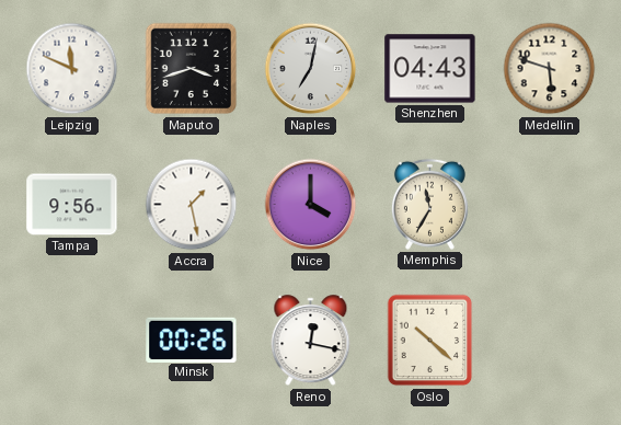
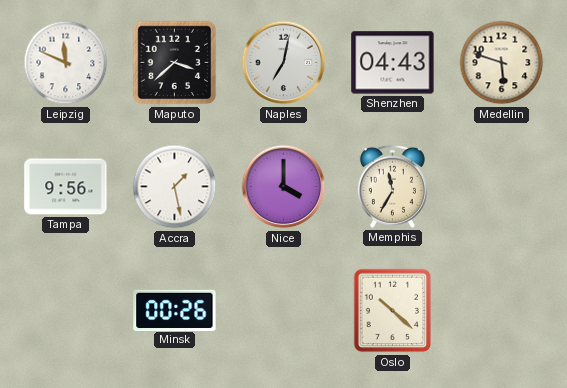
Maputo: 3:42 -> 3:38
Reno: 12:17 -> none
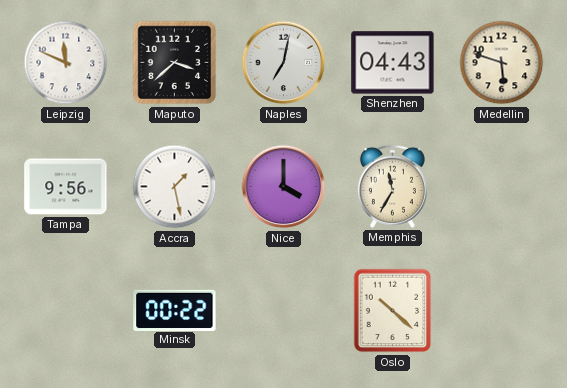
Minsk: 00:26 -> 00:22
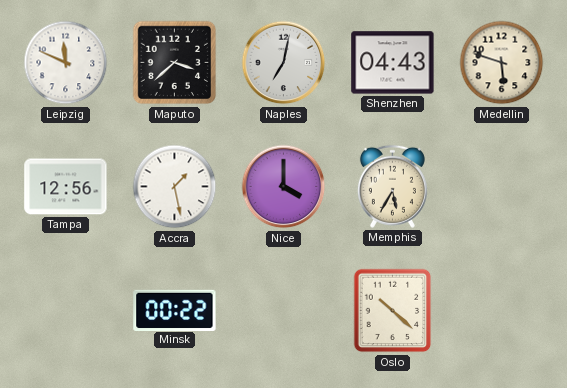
Tampa: 9:56 -> 12:56
Memphis: 11:35 -> 5:35
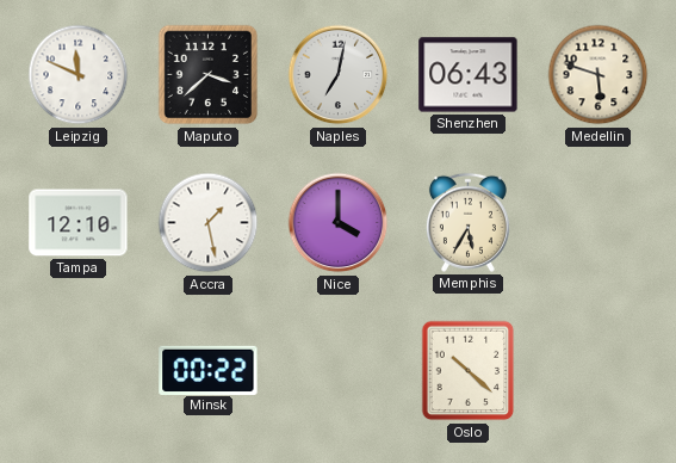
Shenzhen: 04:43 -> 06:43
Tampa: 12:56 -> 12:10
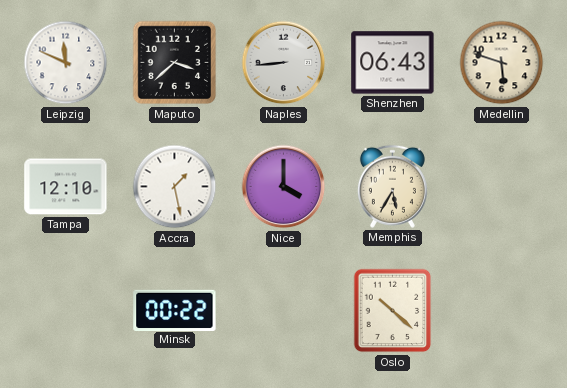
Naples: 7:02 -> 8:44
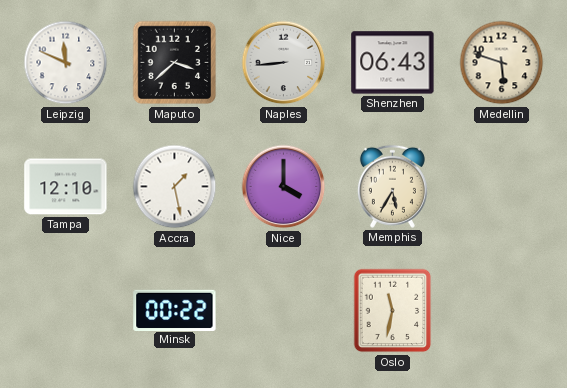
Oslo: 10:22 -> 11:32
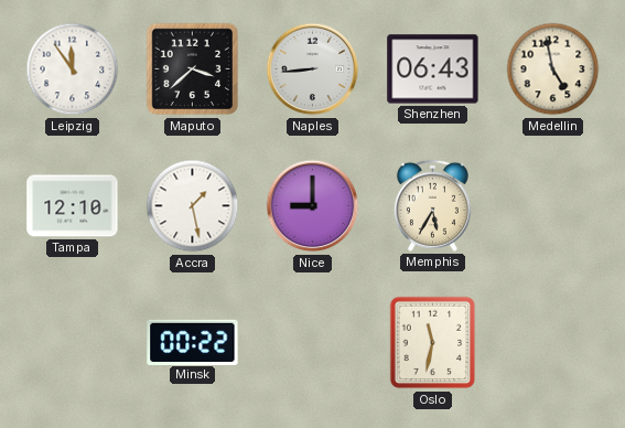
Leipzig: 11:49 -> 11:54
Medellin: 5:48 -> 4:58
Nice: 4:00 -> 9:00
